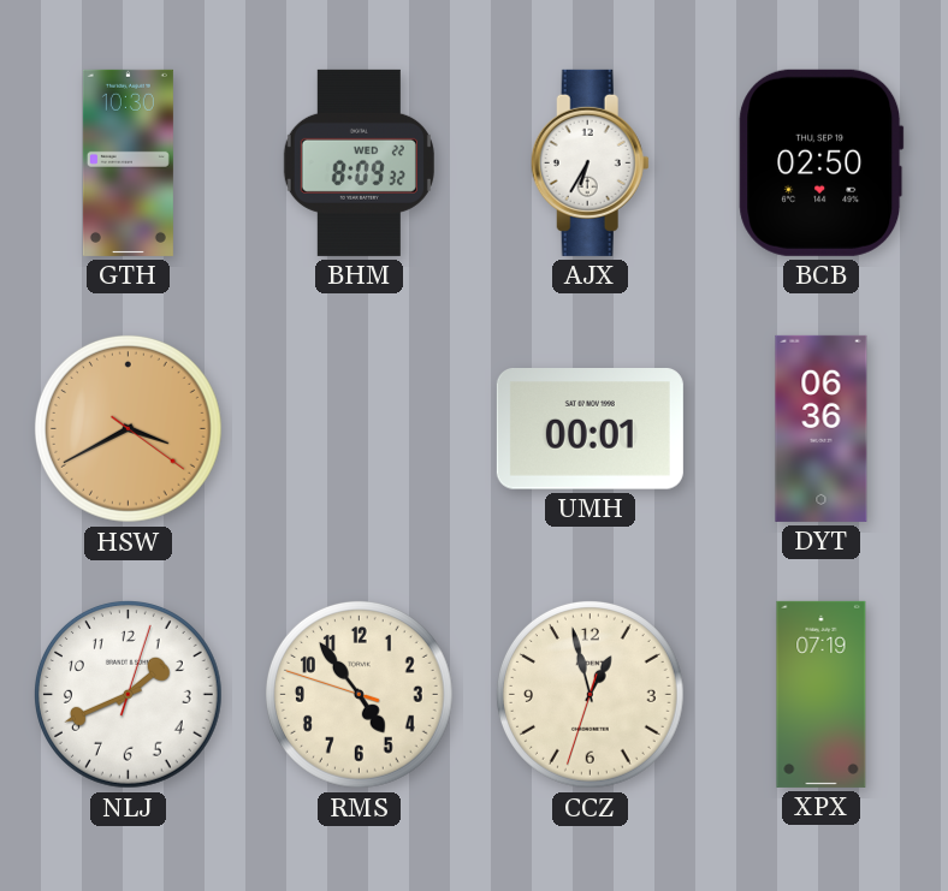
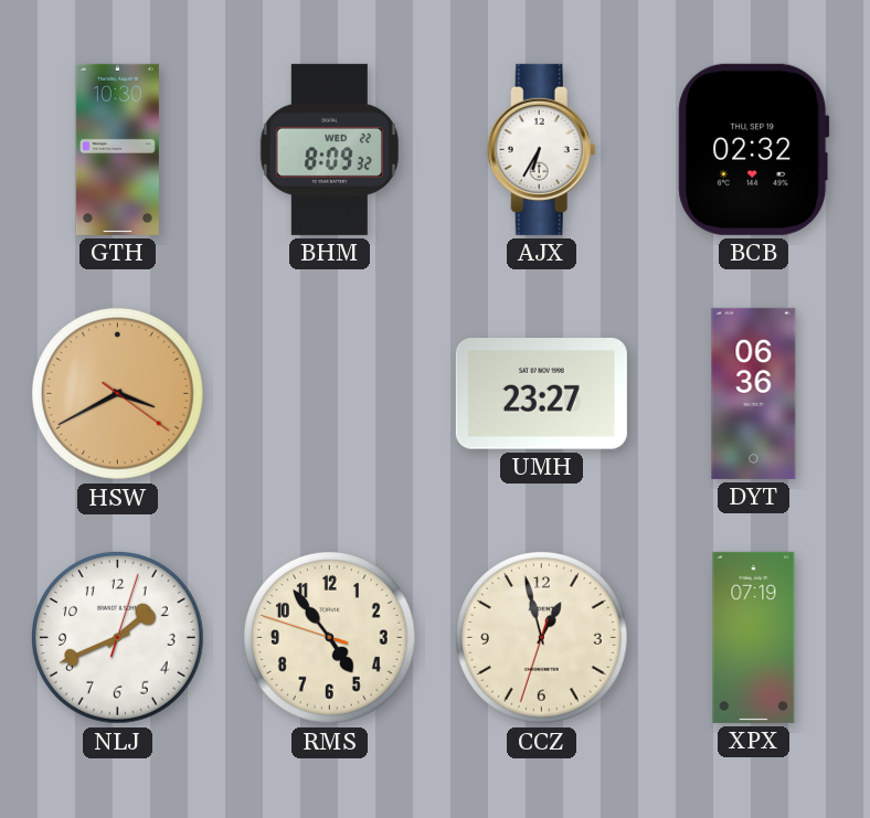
BCB: 02:50 -> 02:32
UMH: 00:01 -> 23:27
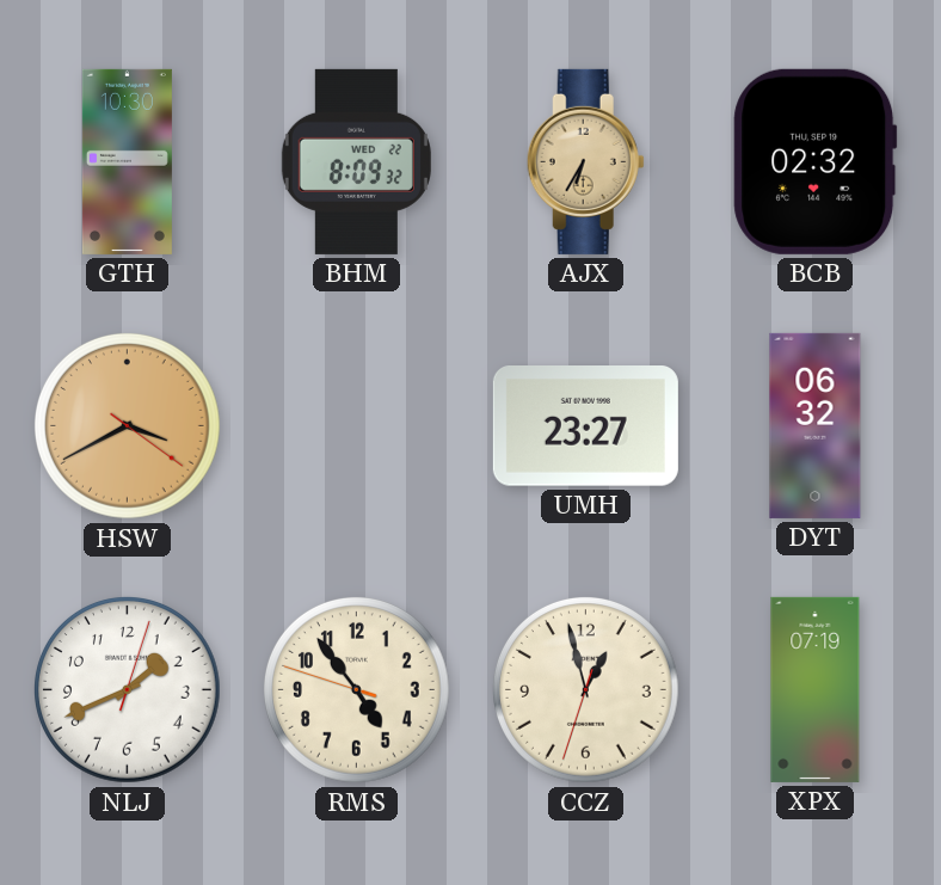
AJX dial: white -> champagne
DYT: 06:36 -> 06:32
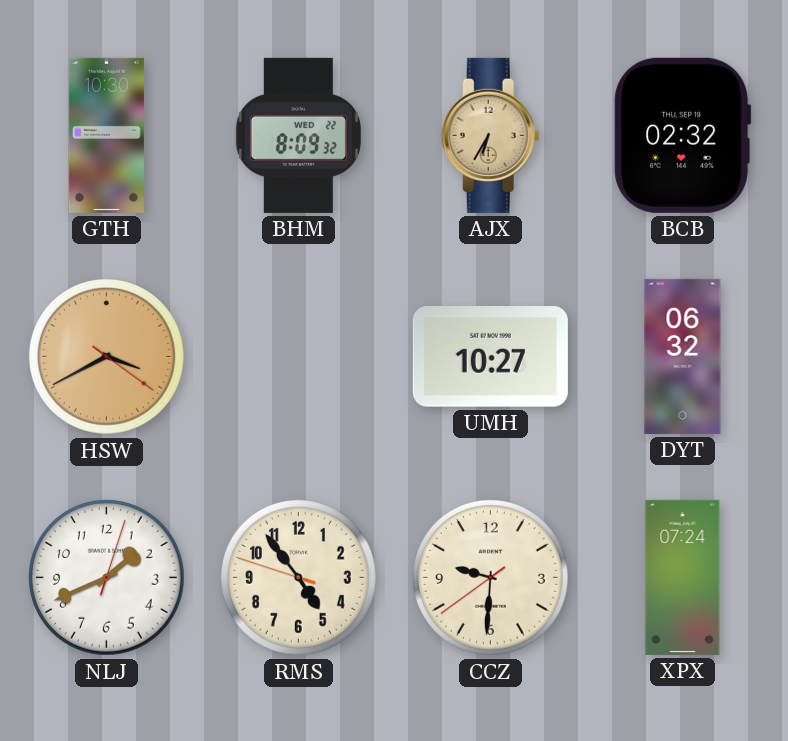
UMH: 23:27 -> 10:27
CCZ: 12:57 -> 9:30
XPX: 07:19 -> 07:24
